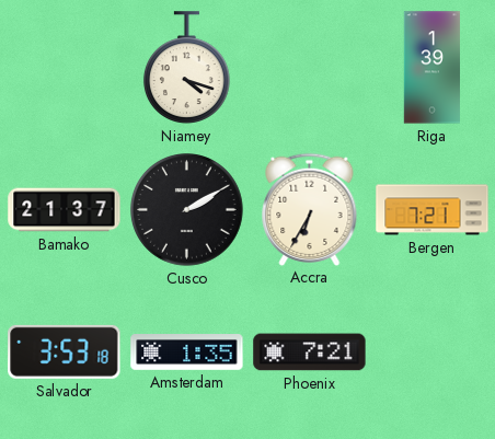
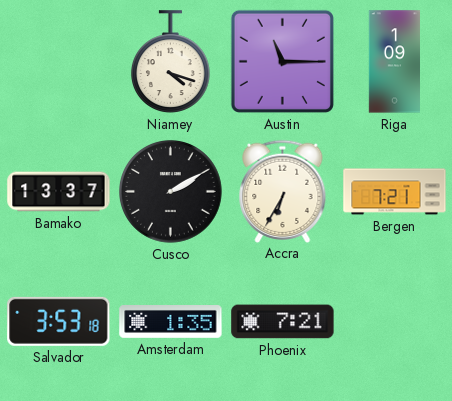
Austin: none -> 11:15
Riga: 1:39 -> 1:09
Bamako: 21:37 -> 13:37
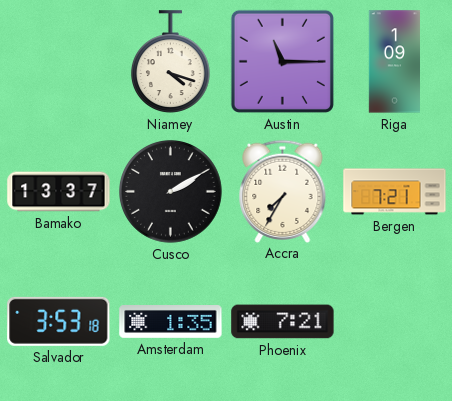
Accra: 6:35 -> 7:35
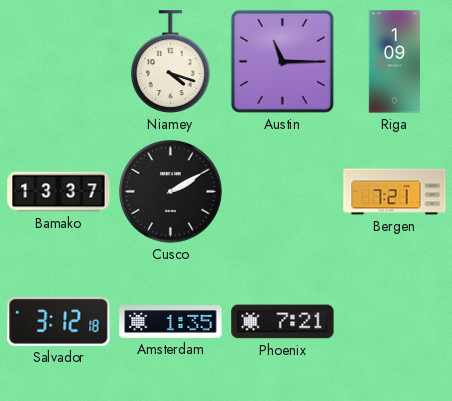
Accra: 7:35 -> none
Salvador: 3:53 -> 3:12
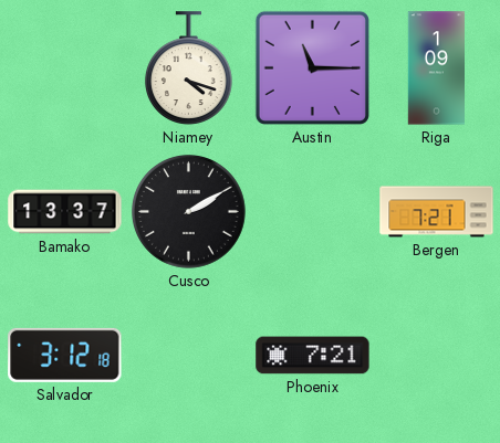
Amsterdam: 1:35 -> none
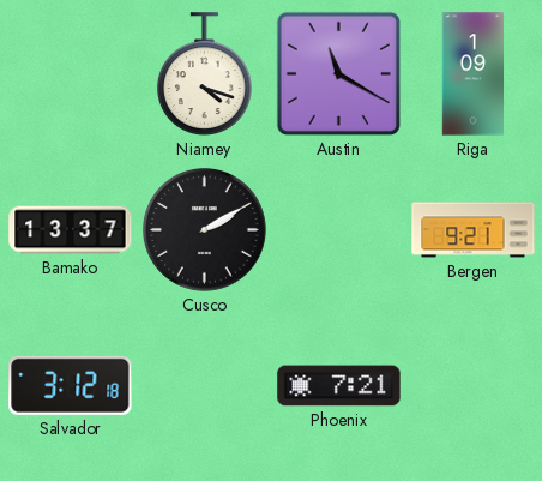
Austin: 11:15 -> 11:20
Bergen: 7:21 -> 9:21
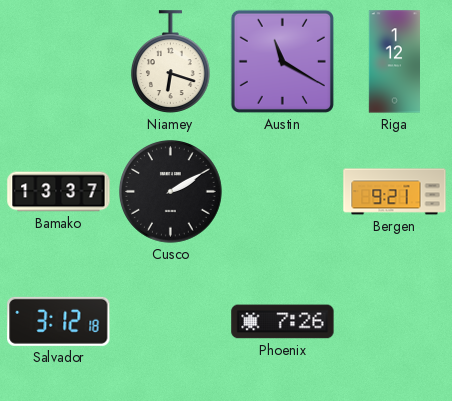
Niamey: 4:18 -> 6:18
Riga: 1:09 -> 1:12
Phoenix: 7:21 -> 7:26
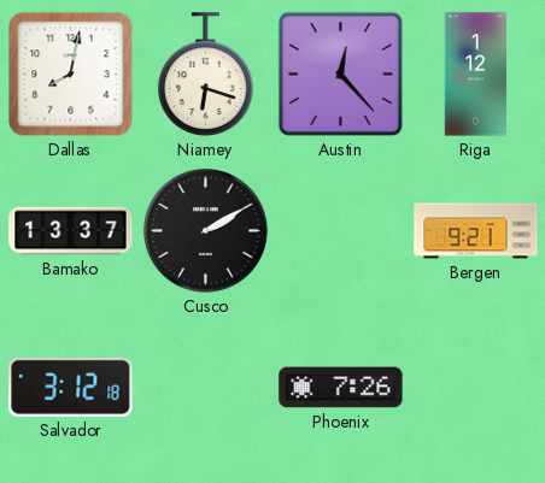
Dallas: none -> 8:02
Austin: 11:20 -> 12:23
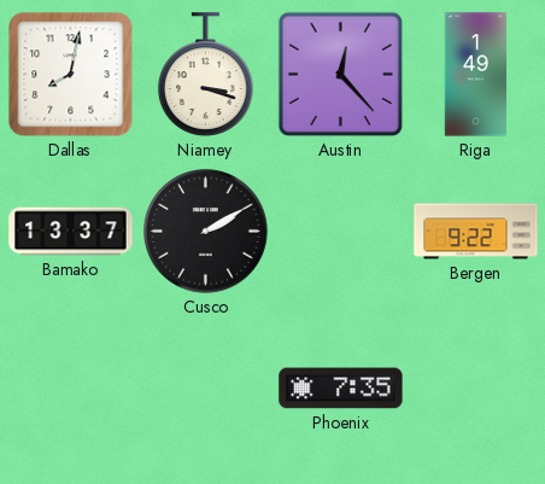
Niamey: 6:18 -> 3:18
Riga: 1:12 -> 1:49
Bergen: 9:21 -> 9:22
Salvador: 3:12 -> none
Phoenix: 7:26 -> 7:35
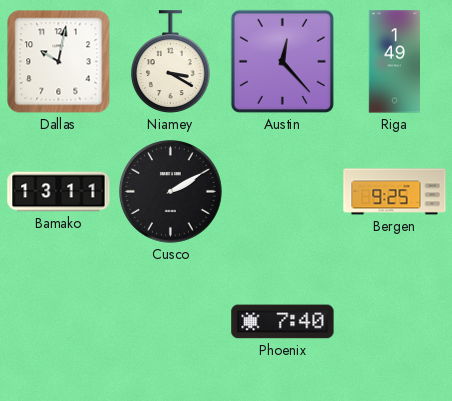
Dallas: 8:02 -> 10:02
Niamey: 3:18 -> 3:20
Bamako: 13:37 -> 13:11
Bergen: 9:22 -> 9:25
Phoenix: 7:35 -> 7:40
